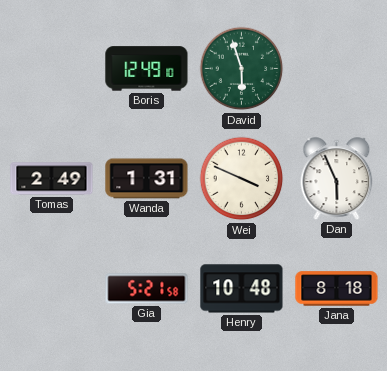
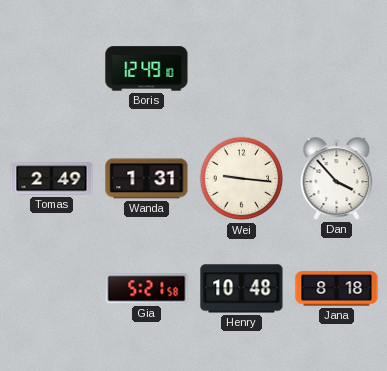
David: 5:57 -> none
Wei: 3:49 -> 9:16
Dan: 5:56 -> 3:53
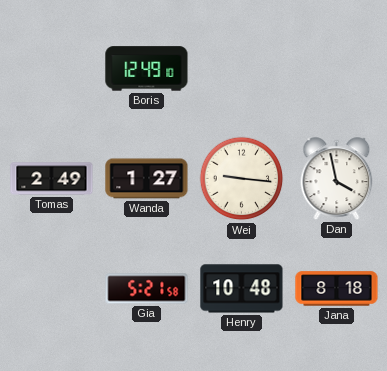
Wanda: 1:31 -> 1:27
Dan: 3:53 -> 3:58
